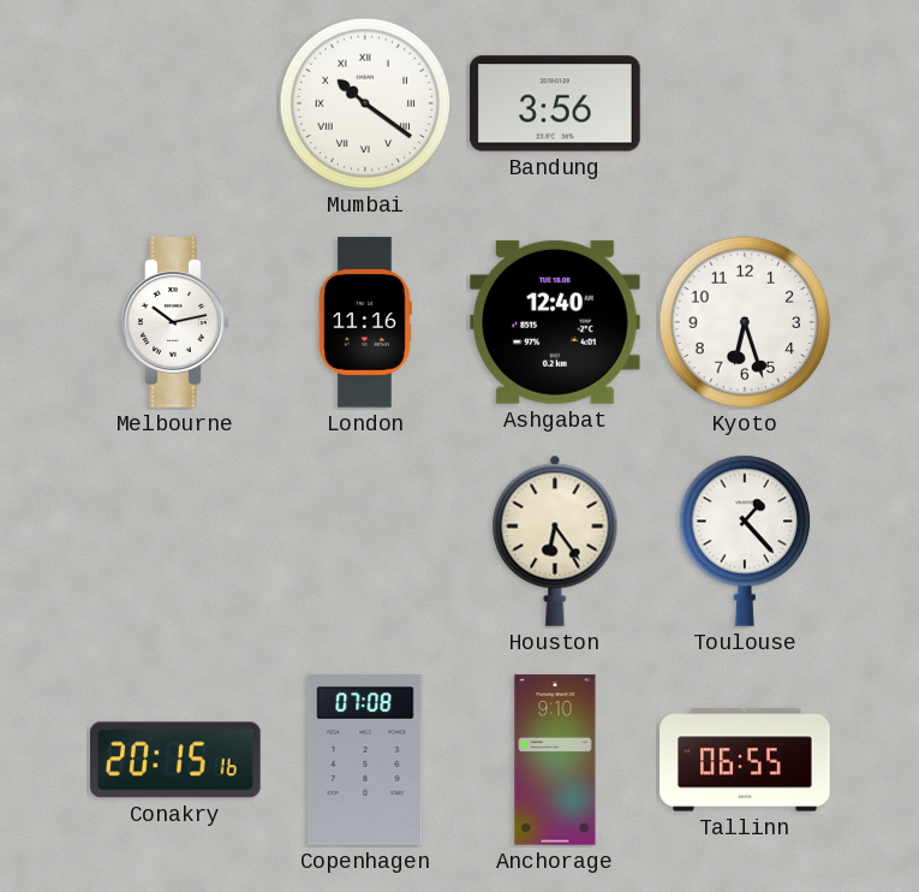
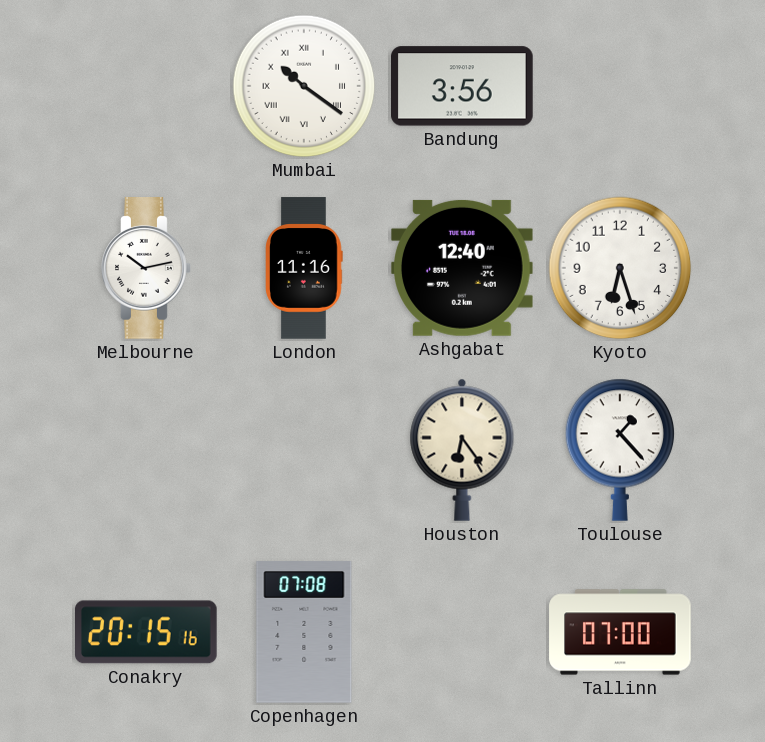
Anchorage: 9:10 -> none
Tallinn: 06:55 -> 07:00
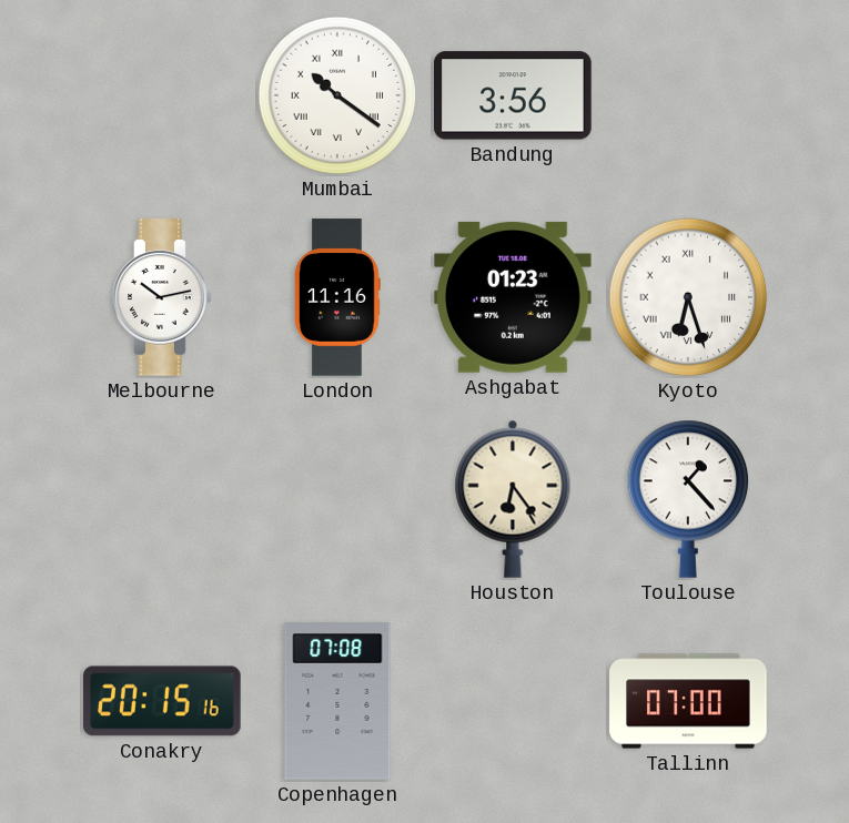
Ashgabat: 12:40 -> 01:23
Kyoto numerals: Arabic -> Roman
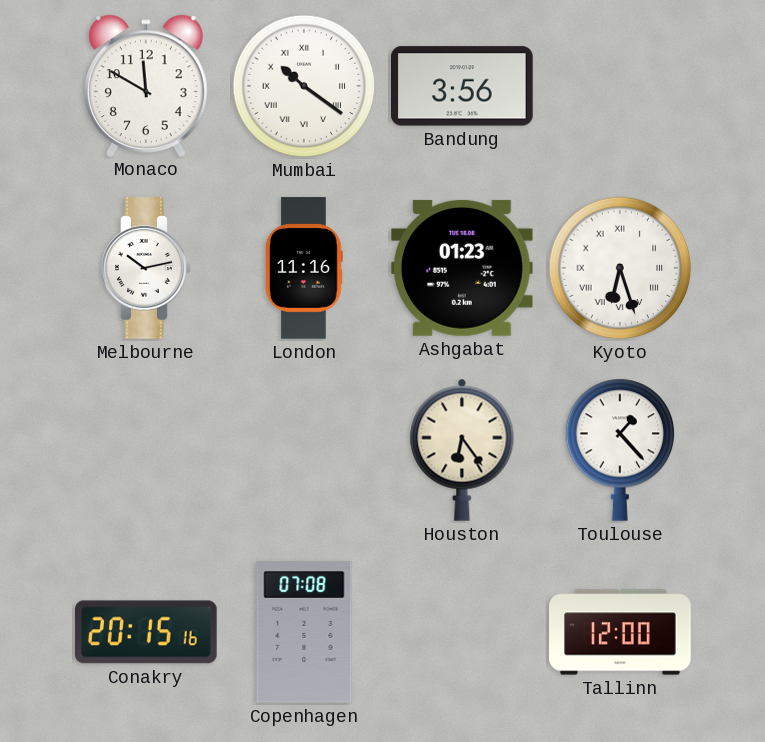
Monaco: none -> 11:50
Tallinn: 07:00 -> 12:00
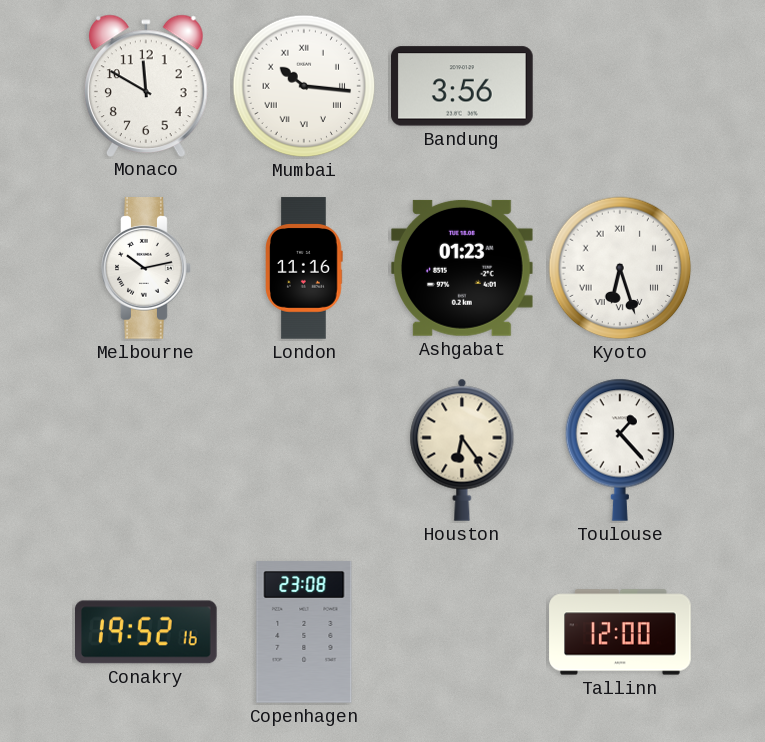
Mumbai: 10:21 -> 10:16
Conakry: 20:15 -> 19:52
Copenhagen: 07:08 -> 23:08
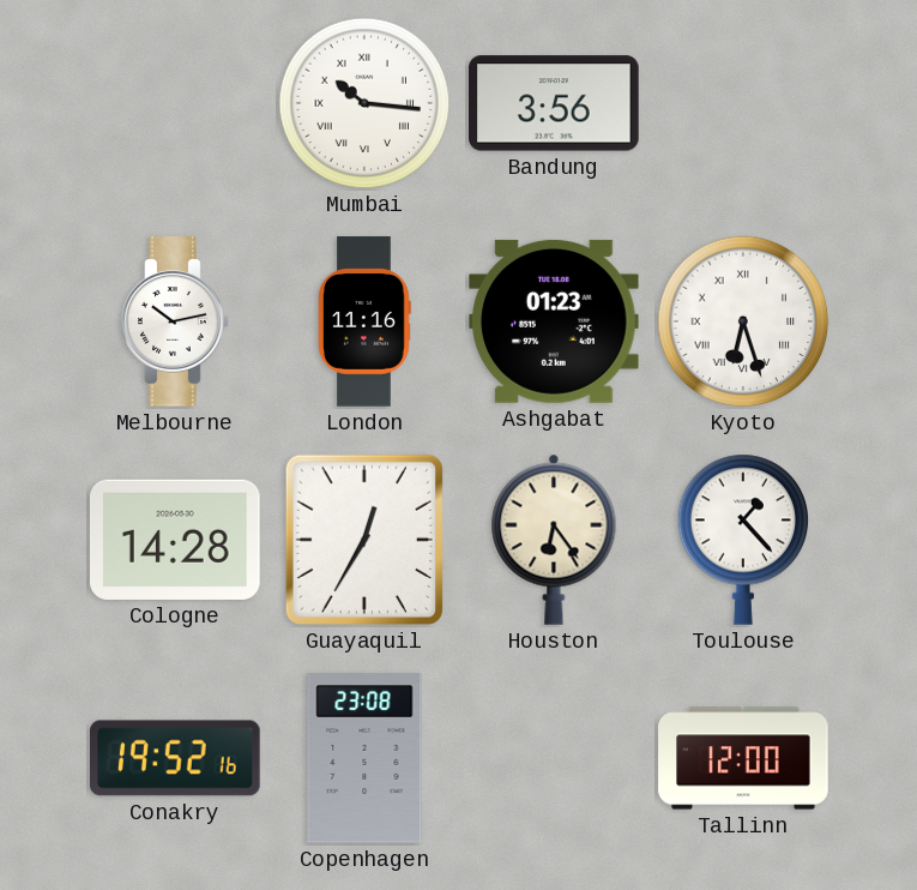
Monaco: 11:50 -> none
Cologne: none -> 14:28
Guayaquil: none -> 12:35
